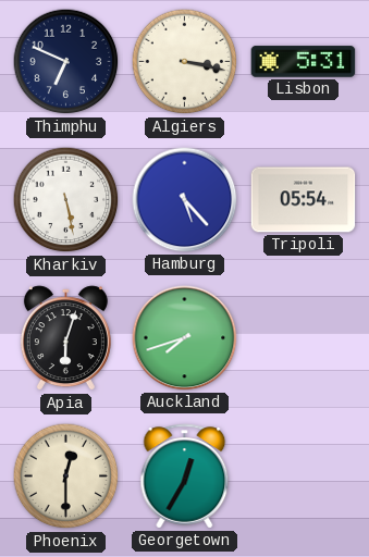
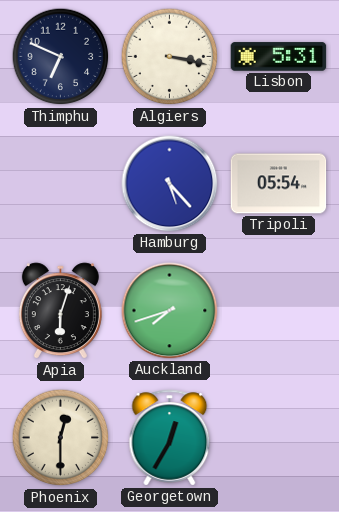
Kharkiv: 5:28 -> none
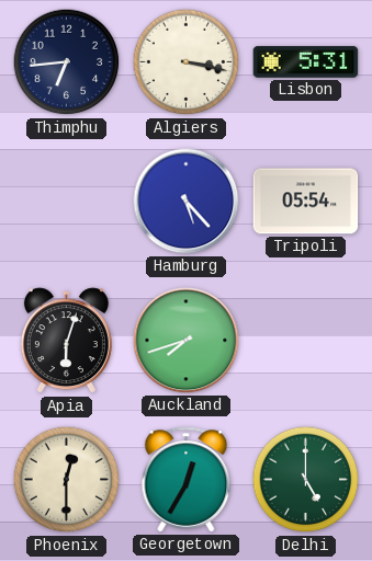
Thimphu: 6:49 -> 6:44
Delhi: none -> 5:00
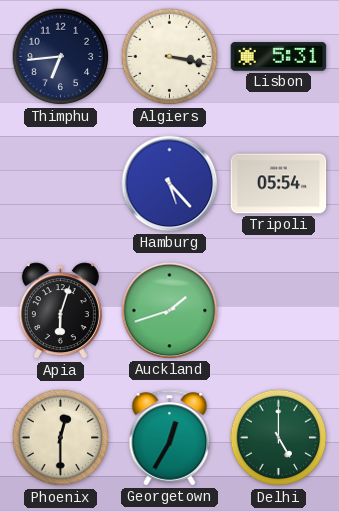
Auckland: 7:42 -> 1:42
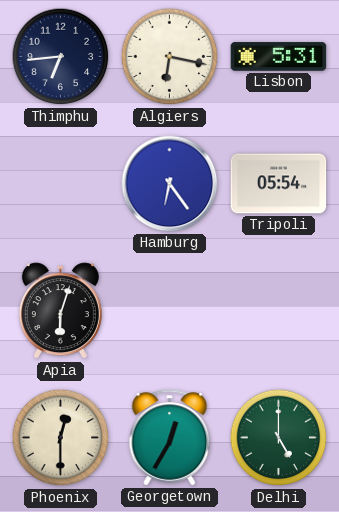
Algiers: 3:17 -> 6:17
Hamburg: 5:23 -> 6:24
Auckland: 1:42 -> none
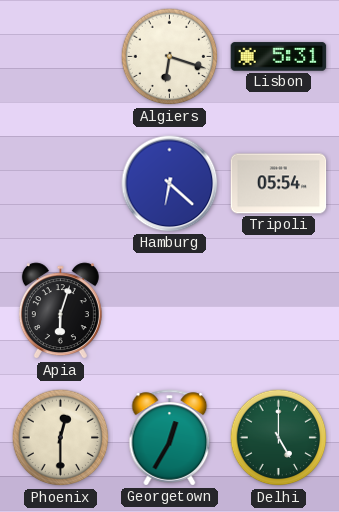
Thimphu: 6:44 -> none
Algiers: 6:17 -> 6:18
Hamburg: 6:24 -> 6:22
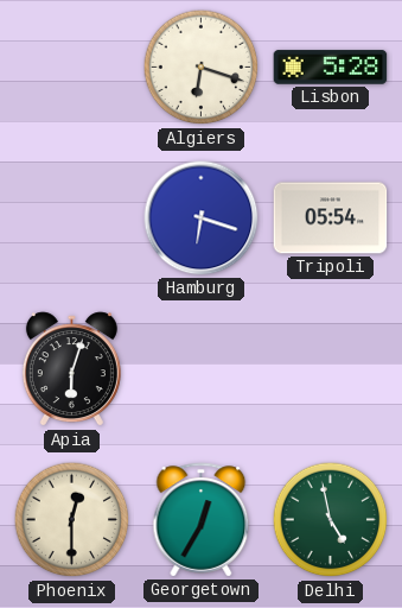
Lisbon: 5:31 -> 5:28
Hamburg: 6:22 -> 6:18
Delhi: 5:00 -> 4:58
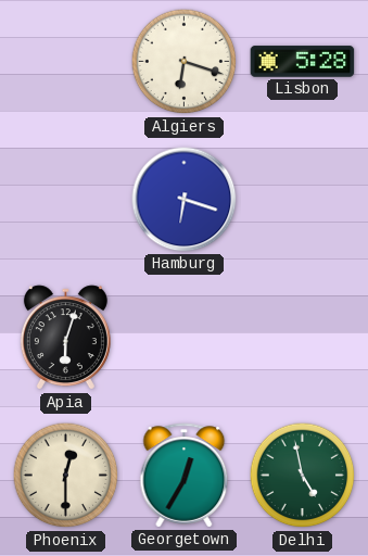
Tripoli: 05:54 -> none
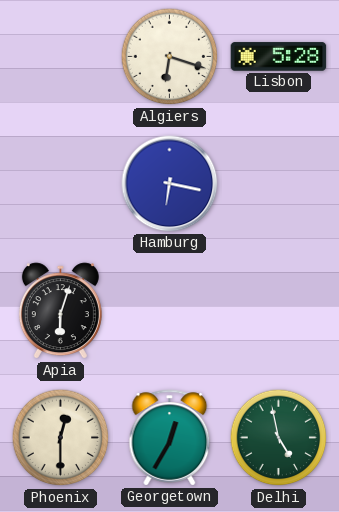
Hamburg: 6:18 -> 6:17
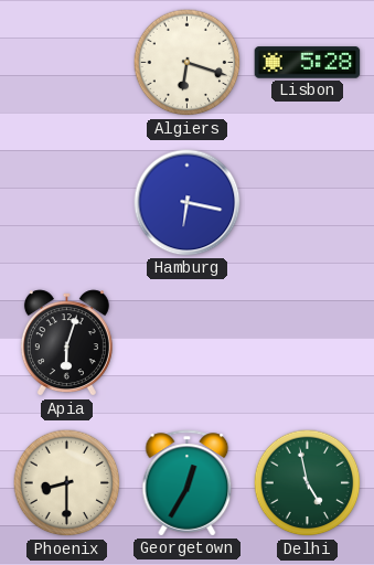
Phoenix: 12:30 -> 8:30
